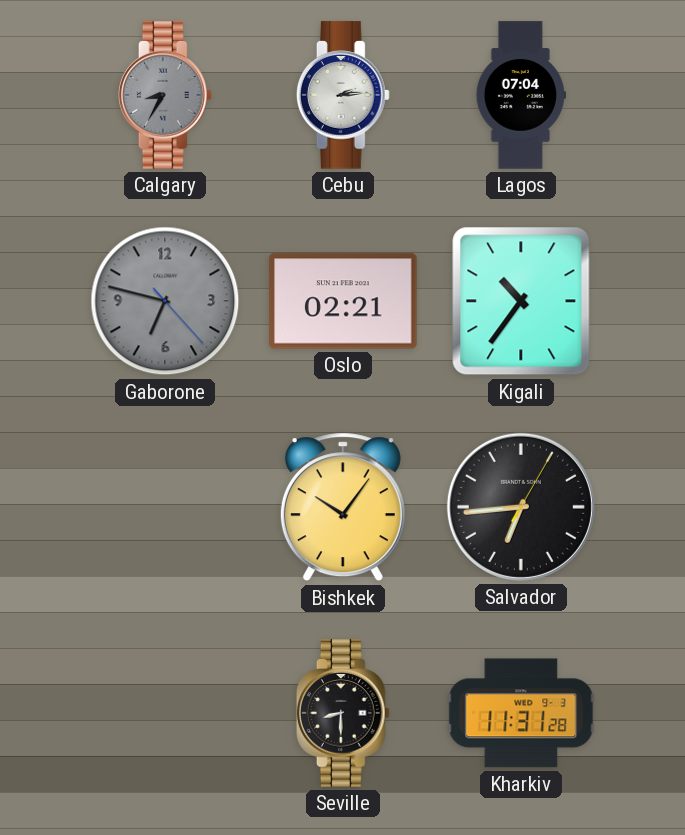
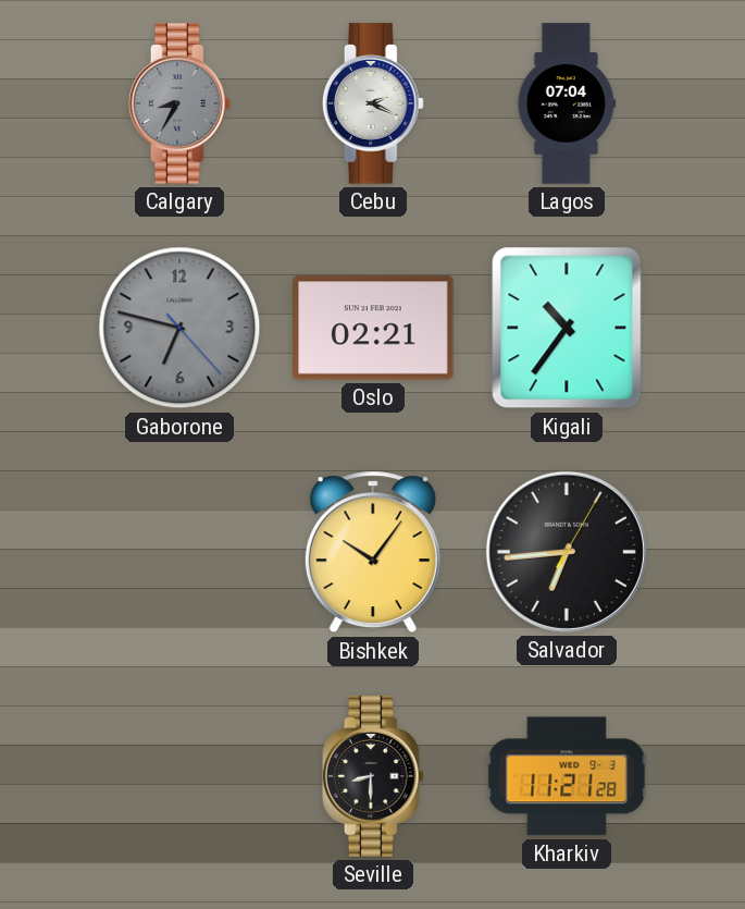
Cebu: 2:14 -> 2:19
Kharkiv: 11:31 -> 11:21
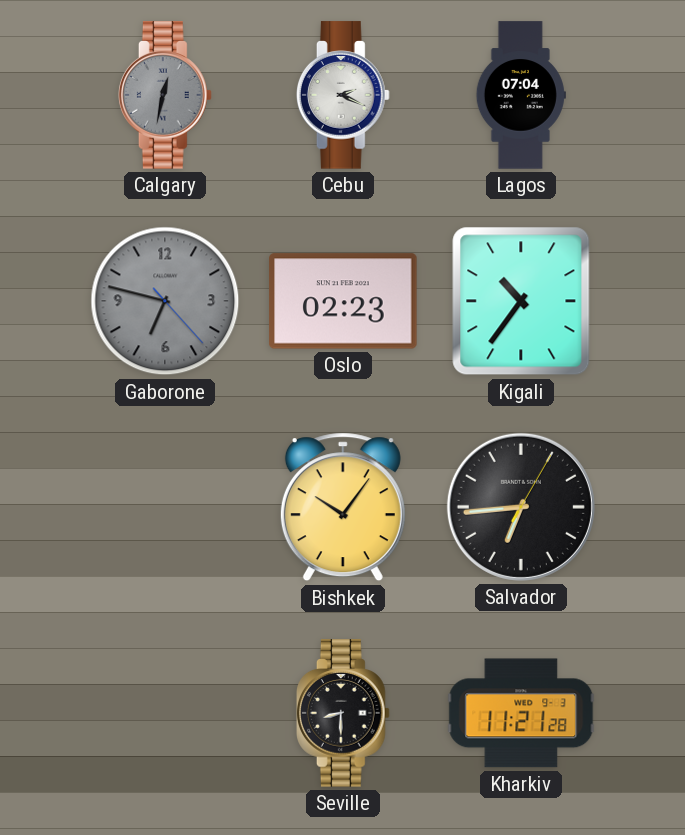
Calgary: 8:35 -> 12:32
Oslo: 02:21 -> 02:23
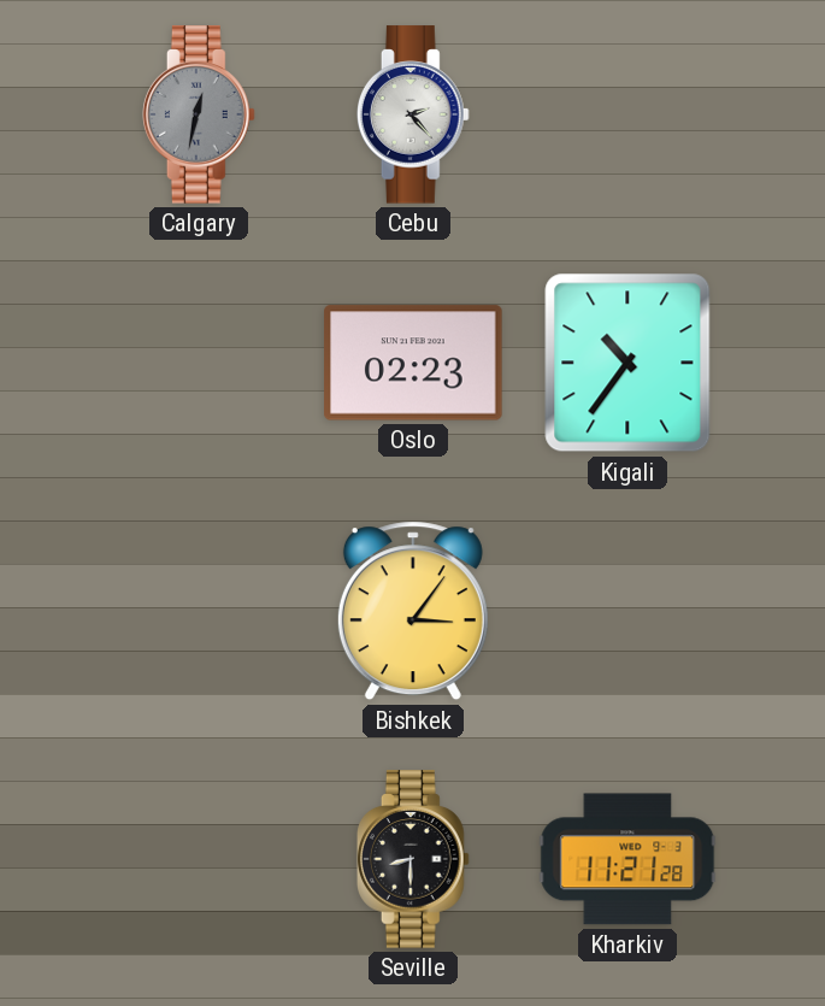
Cebu: 2:19 -> 2:23
Lagos: 07:04 -> none
Gaborone: 6:47 -> none
Bishkek: 10:06 -> 3:06
Salvador: 6:44 -> none
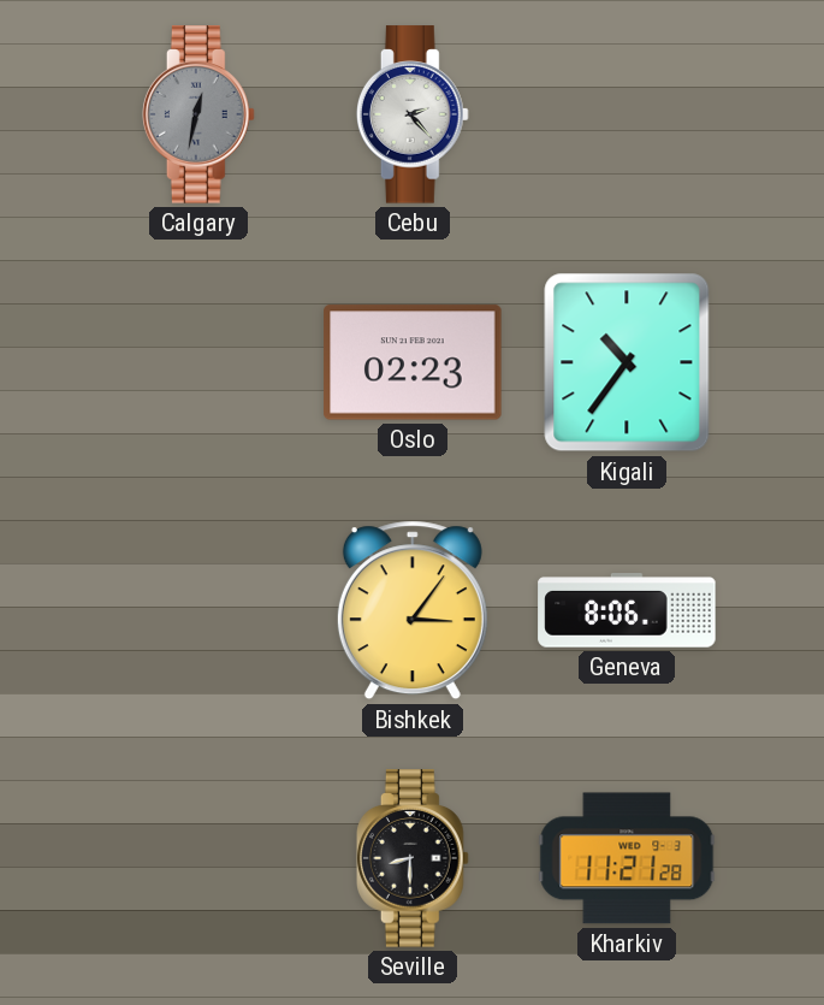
Geneva: none -> 8:06
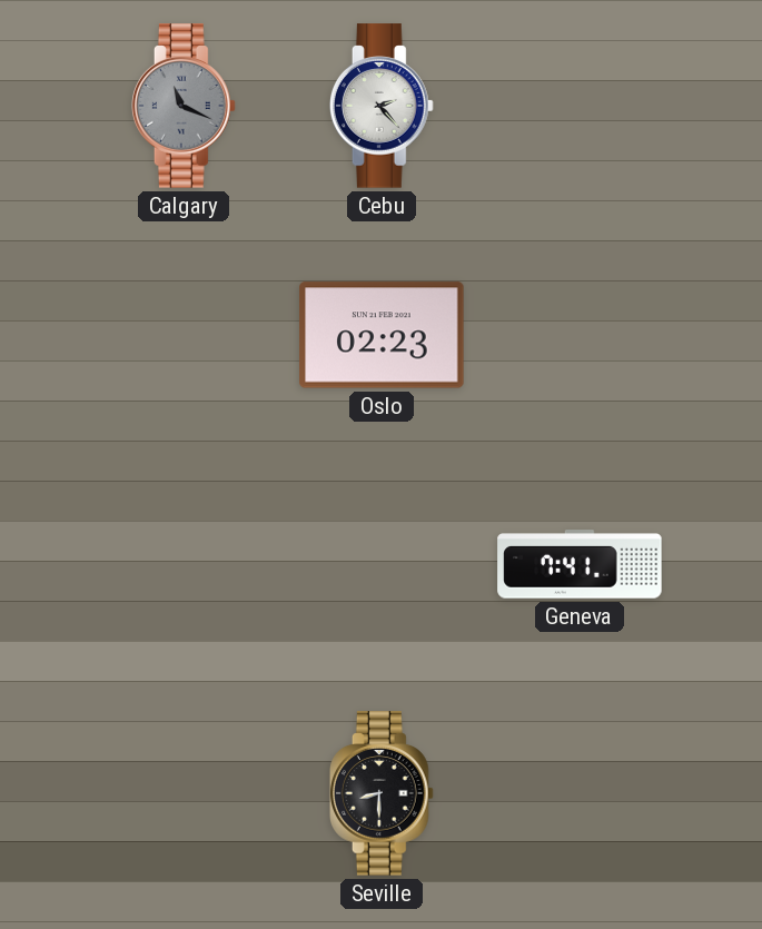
Calgary: 12:32 -> 11:19
Kigali: 10:36 -> none
Bishkek: 3:06 -> none
Geneva: 8:06 -> 7:41
Kharkiv: 11:21 -> none
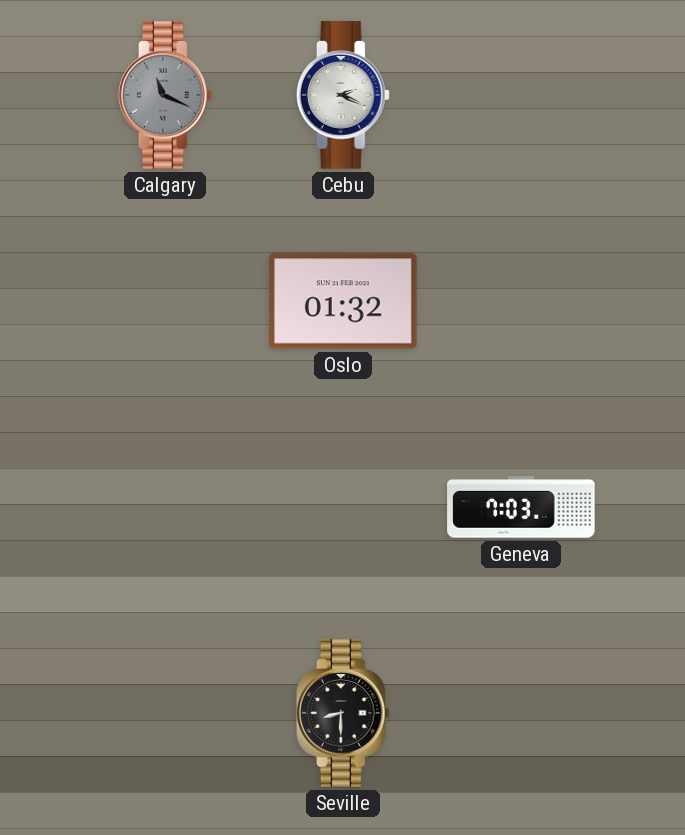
Cebu: 2:23 -> 2:19
Oslo: 02:23 -> 01:32
Geneva: 7:41 -> 7:03
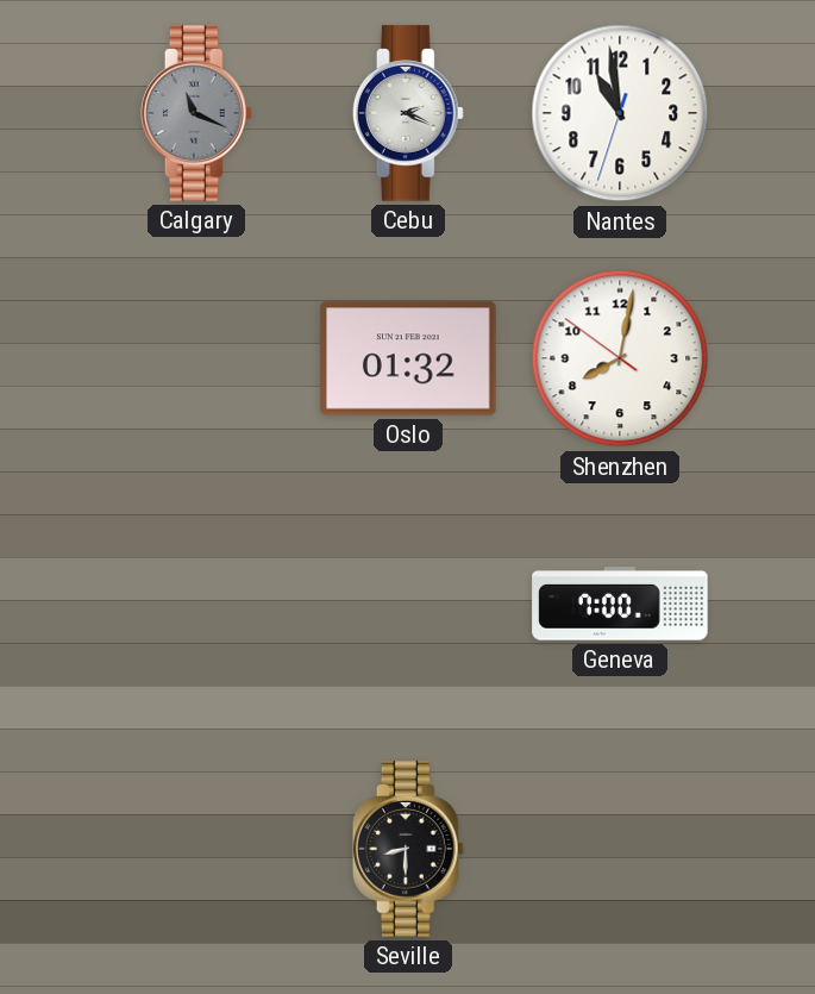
Nantes: none -> 10:58
Shenzhen: none -> 8:01
Geneva: 7:03 -> 7:00
